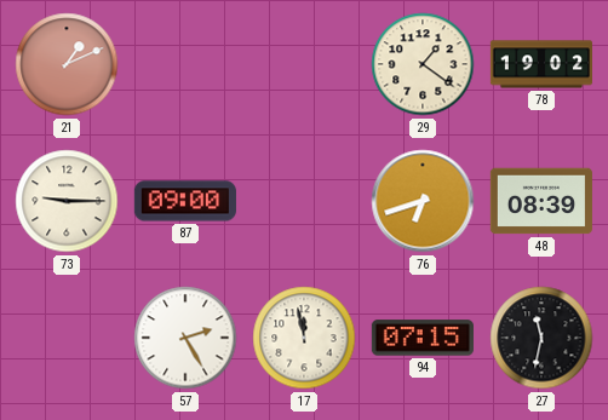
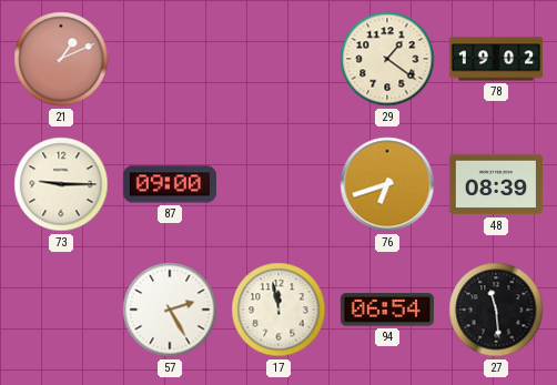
94: 07:15 -> 06:54
27: 11:32 -> 11:29
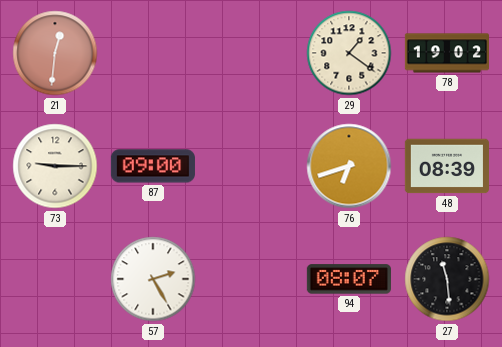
21: 1:11 -> 12:31
17: 11:58 -> none
94: 06:54 -> 08:07
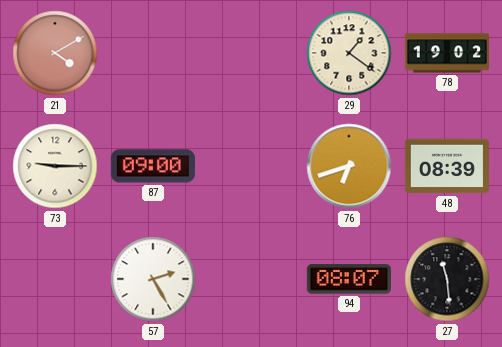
21: 12:31 -> 4:10
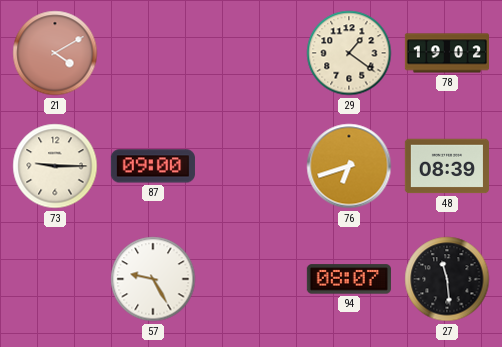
57: 2:25 -> 9:25
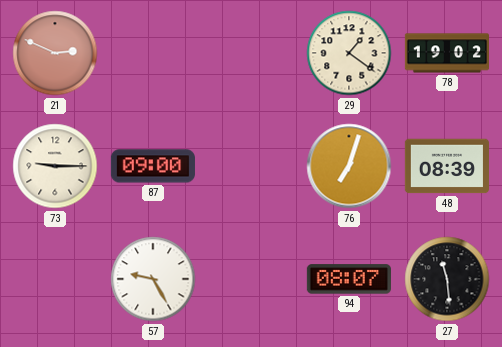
21: 4:10 -> 2:49
76: 6:42 -> 7:03
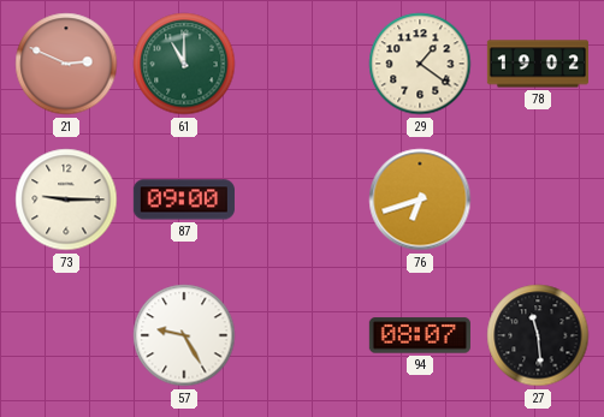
61: none -> 11:00
76: 7:03 -> 6:42
48: 08:39 -> none
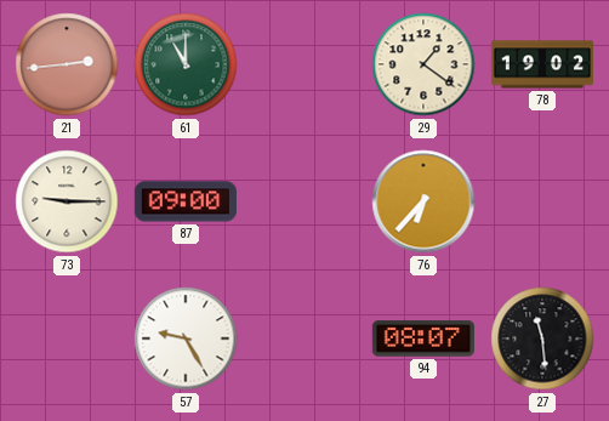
21: 2:49 -> 2:44
76: 6:42 -> 6:37
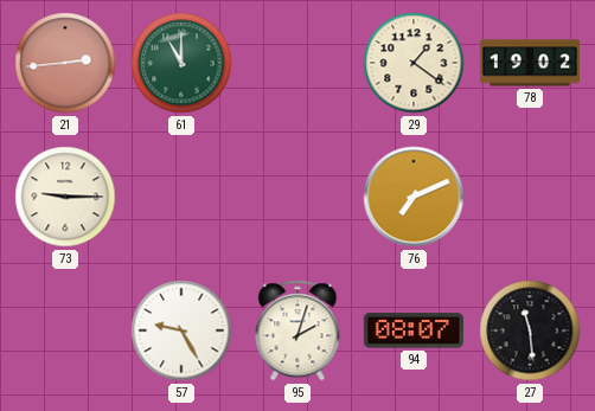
87: 09:00 -> none
76: 6:37 -> 7:11
95: none -> 2:03
